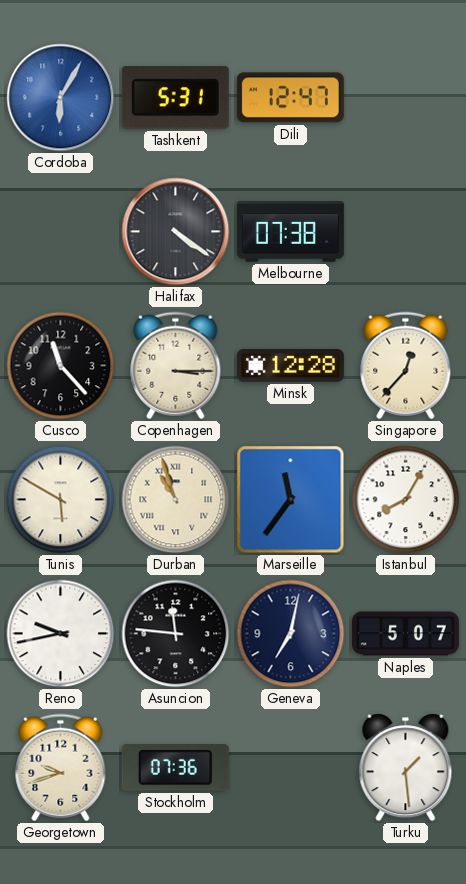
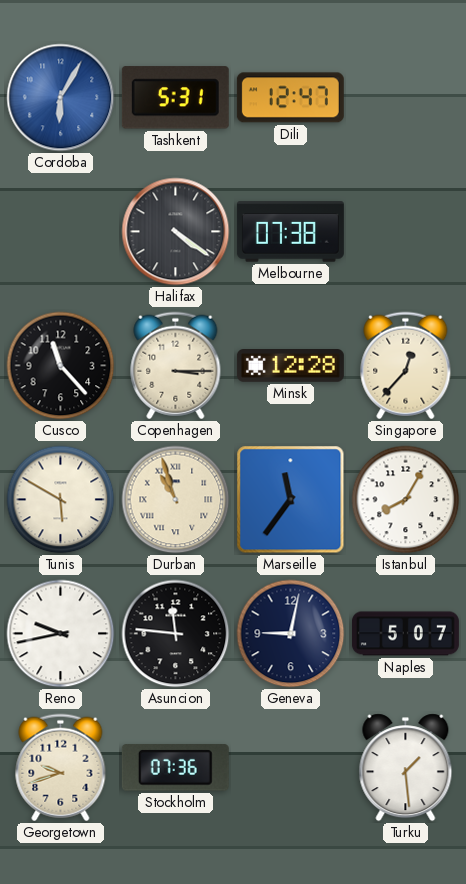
Geneva: 7:02 -> 9:02
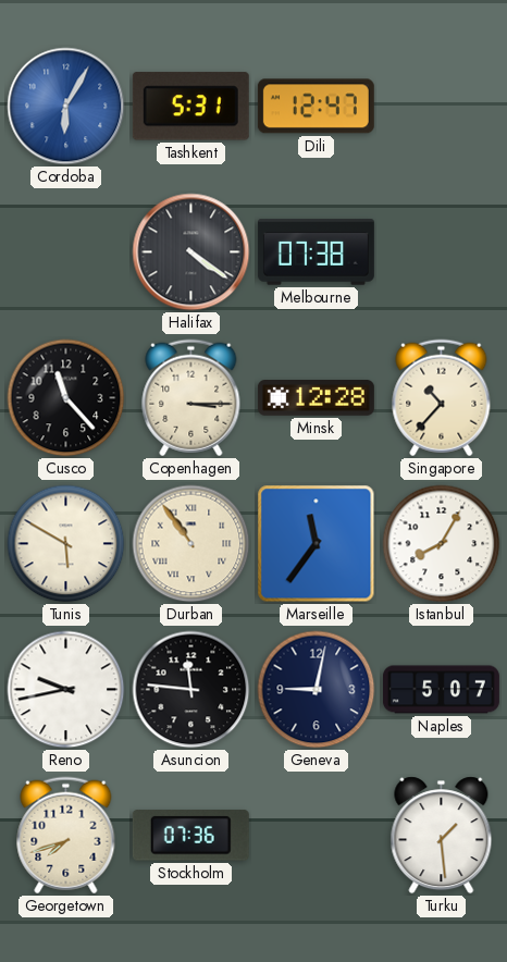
Singapore: 12:37 -> 10:37
Durban: 10:57 -> 10:54
Georgetown: 9:42 -> 7:42
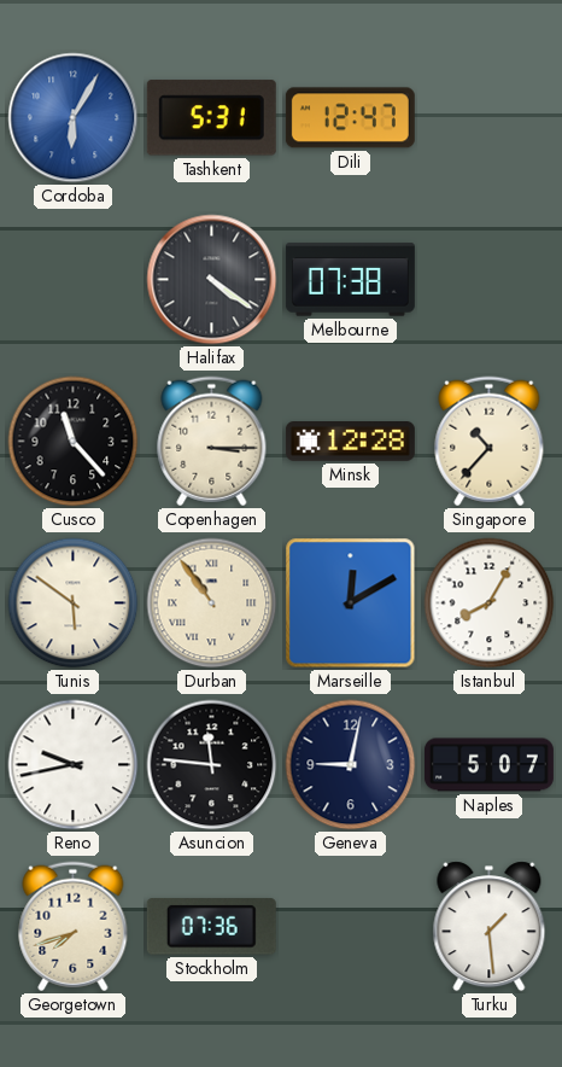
Tunis: 5:50 -> 5:51
Marseille: 11:36 -> 12:10
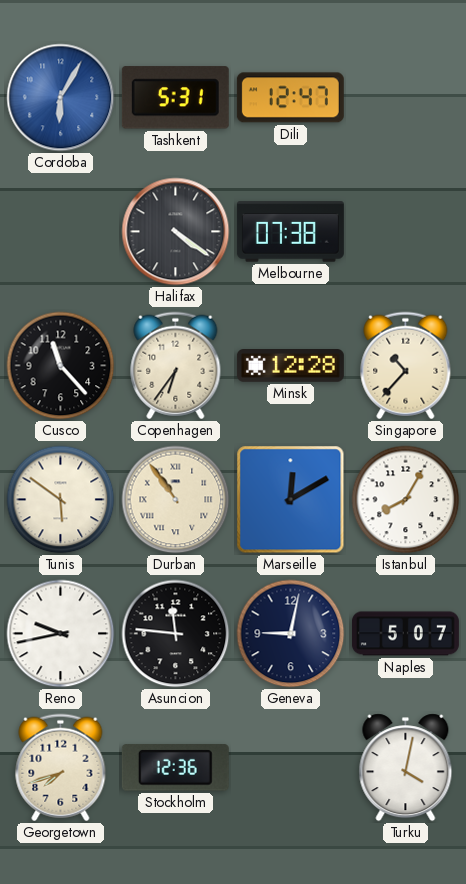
Copenhagen: 3:15 -> 6:36
Stockholm: 07:36 -> 12:36
Turku: 1:29 -> 4:02
